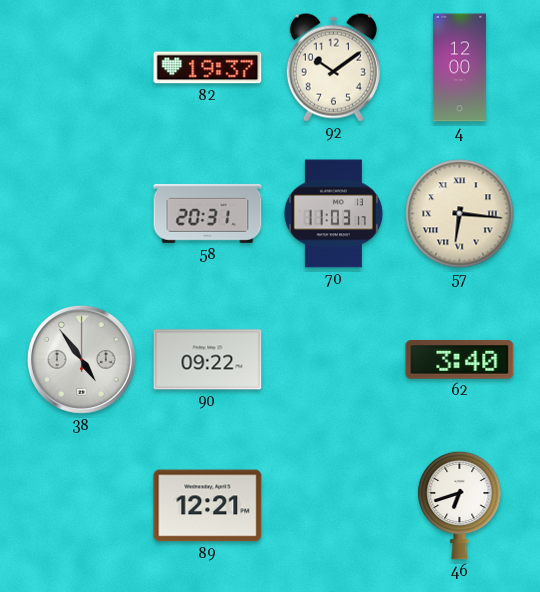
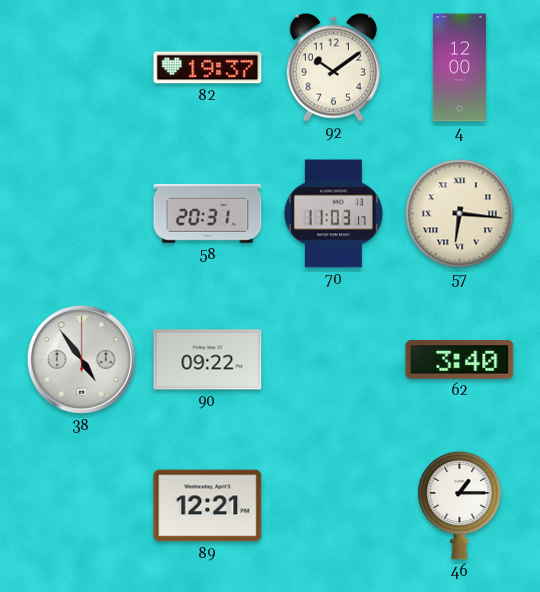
46: 6:42 -> 1:15
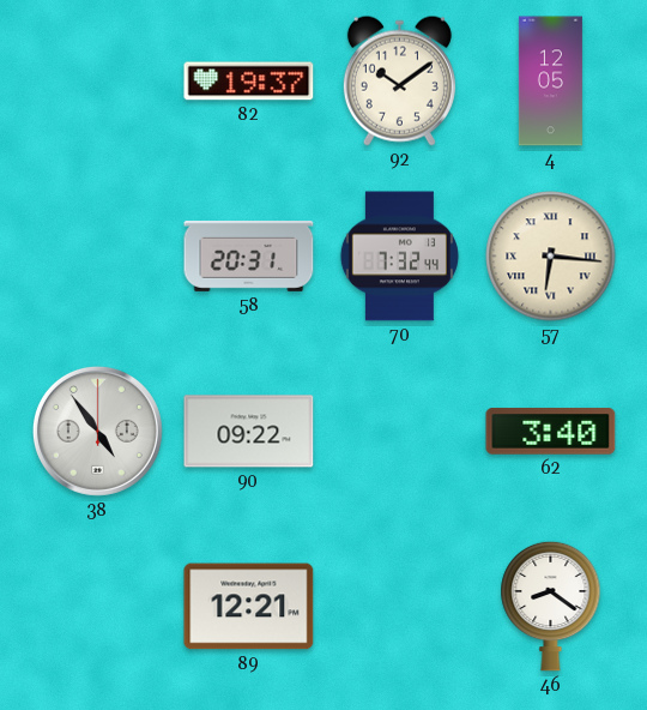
4: 12:00 -> 12:05
70: 11:03 -> 7:32
46: 1:15 -> 8:21
